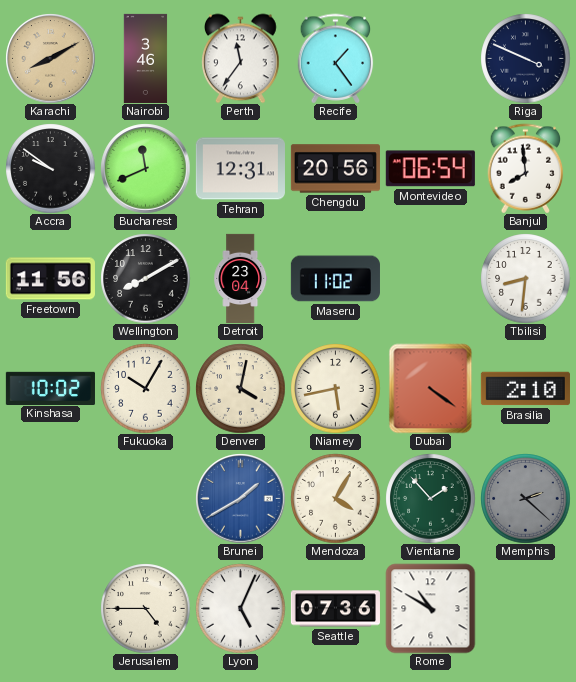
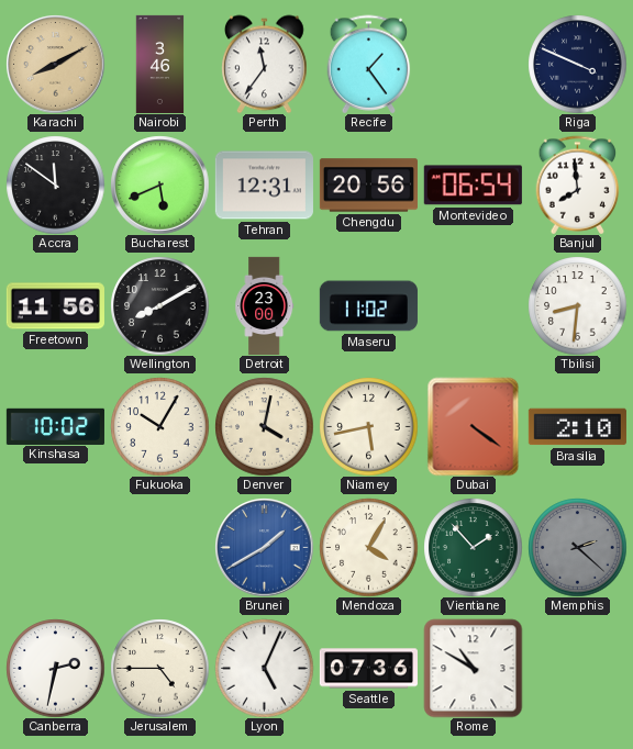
Accra: 9:51 -> 11:51
Bucharest: 11:41 -> 5:41
Detroit: 23:04 -> 23:00
Canberra: none -> 2:32
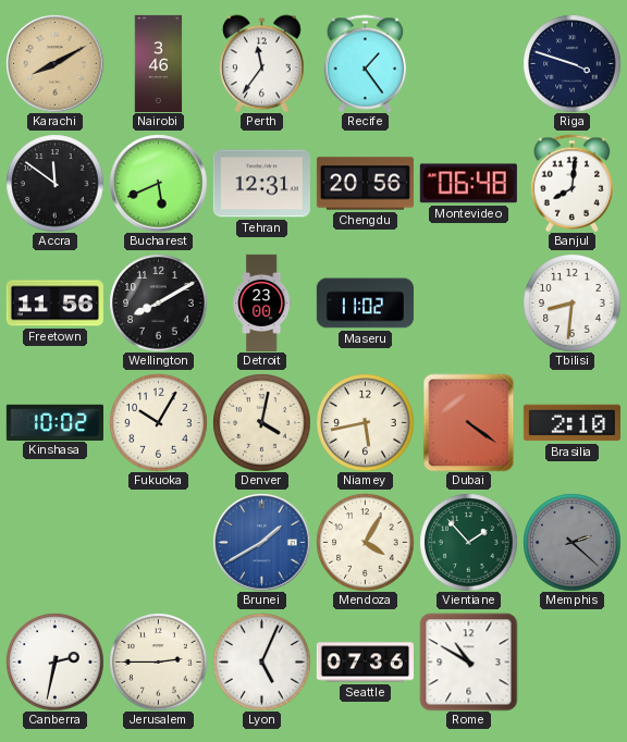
Riga: 3:49 -> 3:48
Montevideo: 06:54 -> 06:48
Banjul: 7:59 -> 8:01
Jerusalem: 4:45 -> 2:45
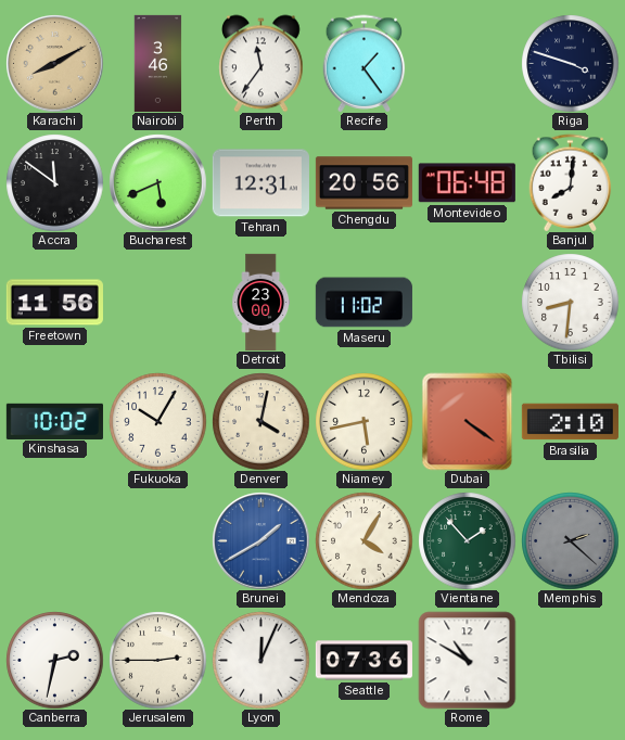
Wellington: 8:10 -> none
Lyon: 5:04 -> 12:04
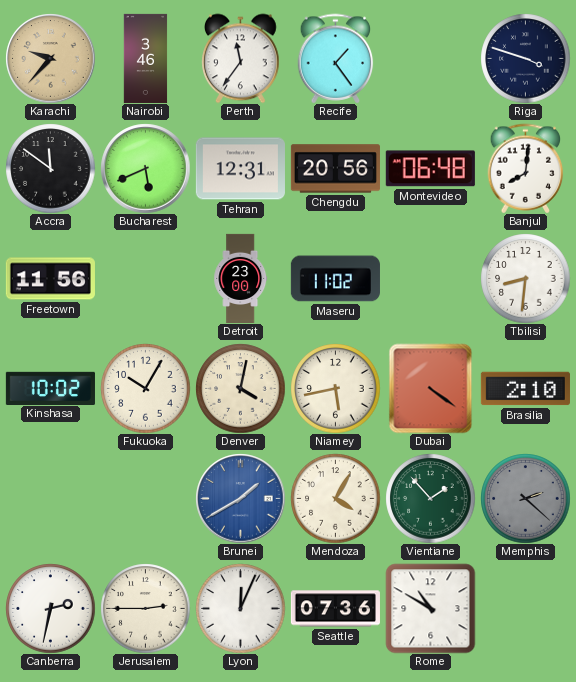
Karachi: 8:10 -> 9:37
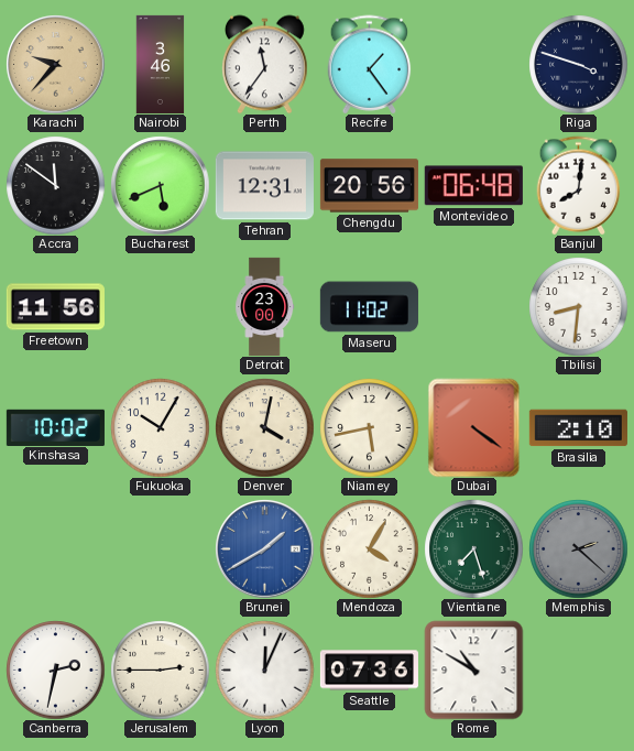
Vientiane: 1:53 -> 7:27
